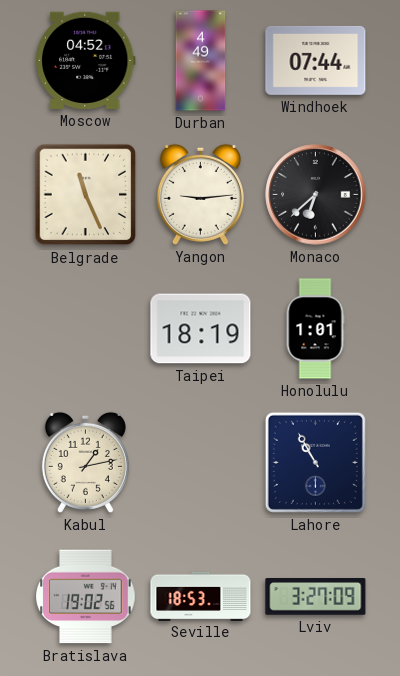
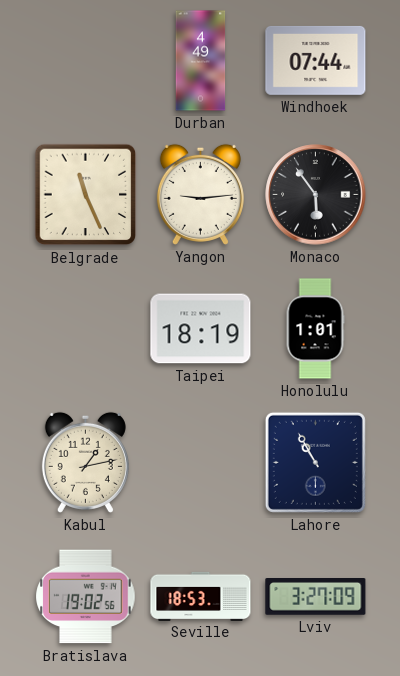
Moscow: 04:52 -> none
Monaco: 6:38 -> 5:54
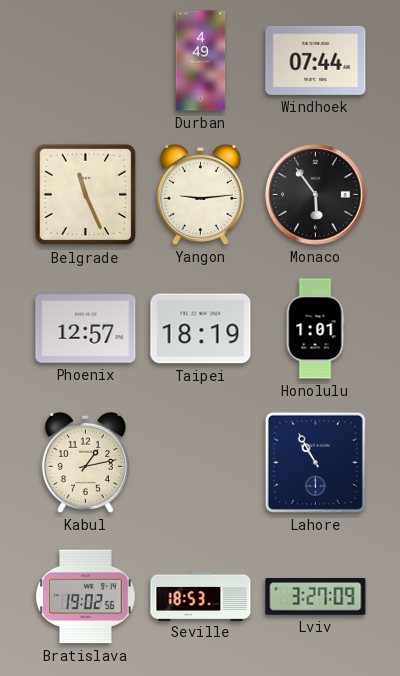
Phoenix: none -> 12:57
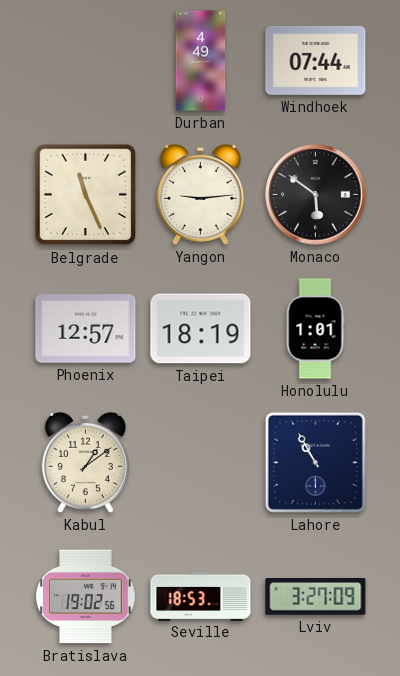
Monaco: 5:54 -> 5:51
Kabul: 1:13 -> 1:09
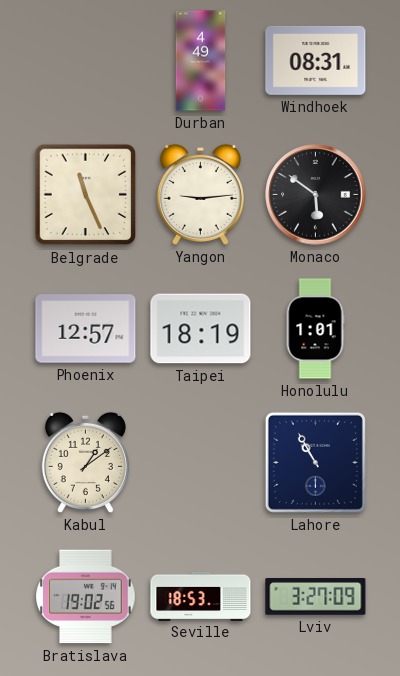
Windhoek: 07:44 -> 08:31
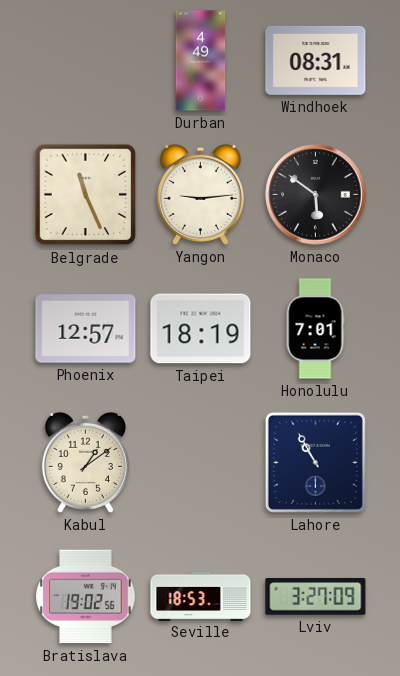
Honolulu: 1:01 -> 7:01
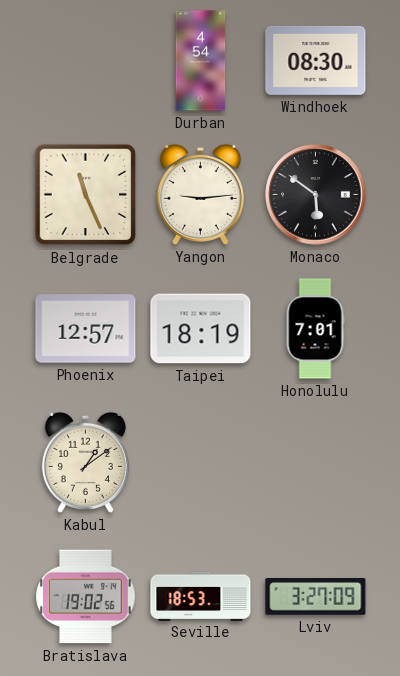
Durban: 4:49 -> 4:54
Windhoek: 08:31 -> 08:30
Lahore: 10:55 -> none
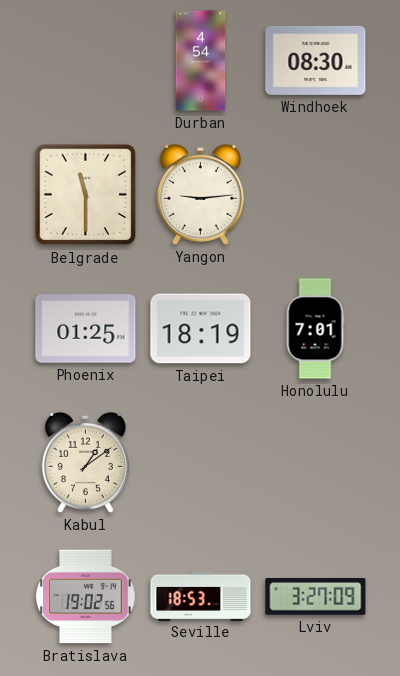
Belgrade: 11:26 -> 11:30
Monaco: 5:51 -> none
Phoenix: 12:57 -> 01:25
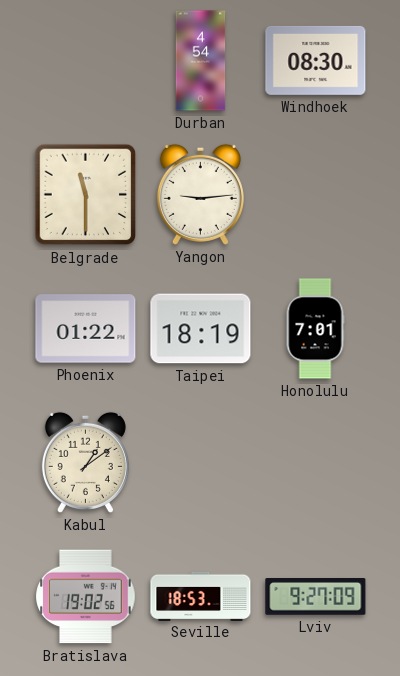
Phoenix: 01:25 -> 01:22
Lviv: 3:27 -> 9:27
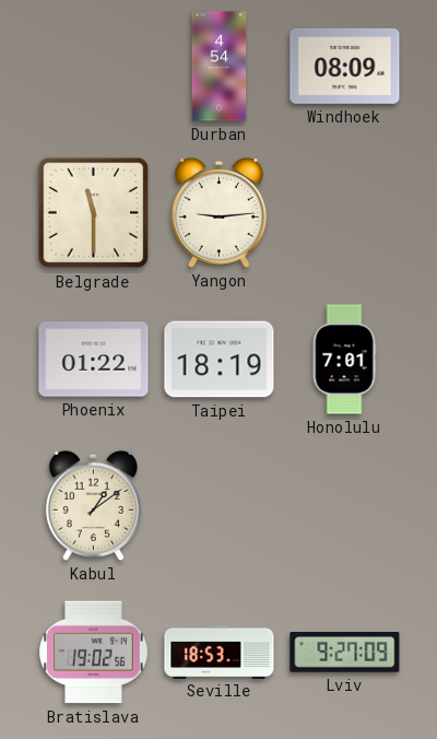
Windhoek: 08:30 -> 08:09
